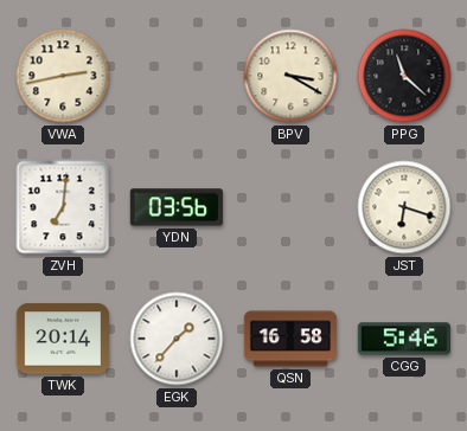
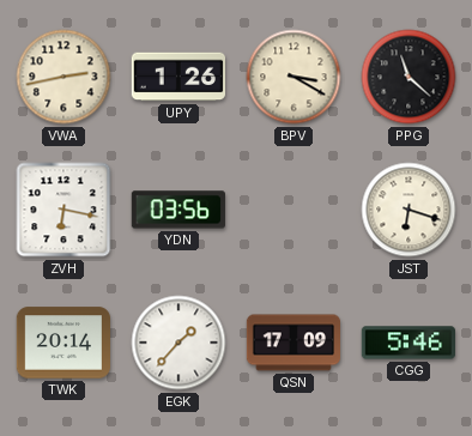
UPY: none -> 1:26
ZVH: 7:01 -> 6:17
QSN: 16:58 -> 17:09
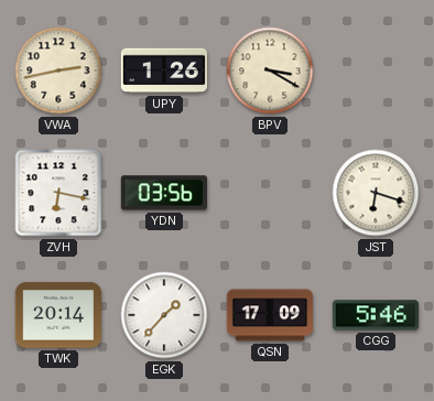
PPG: 11:22 -> none
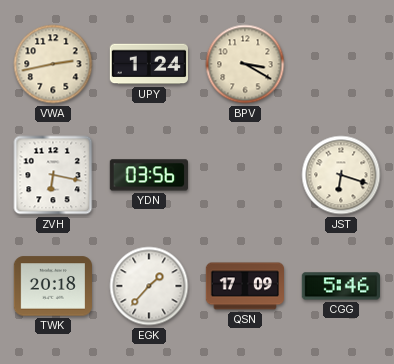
UPY: 1:26 -> 1:24
TWK: 20:14 -> 20:18
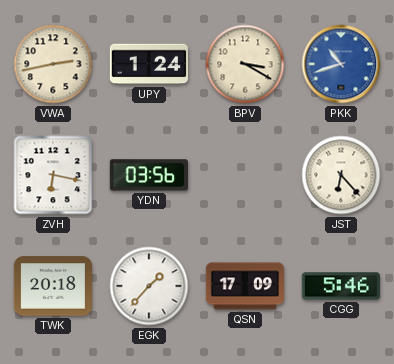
PKK: none -> 10:42
JST: 6:18 -> 6:23
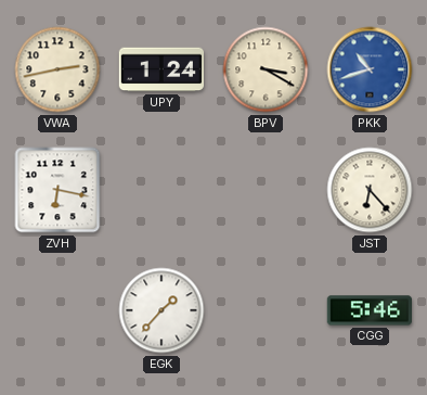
YDN: 03:56 -> none
TWK: 20:18 -> none
QSN: 17:09 -> none
